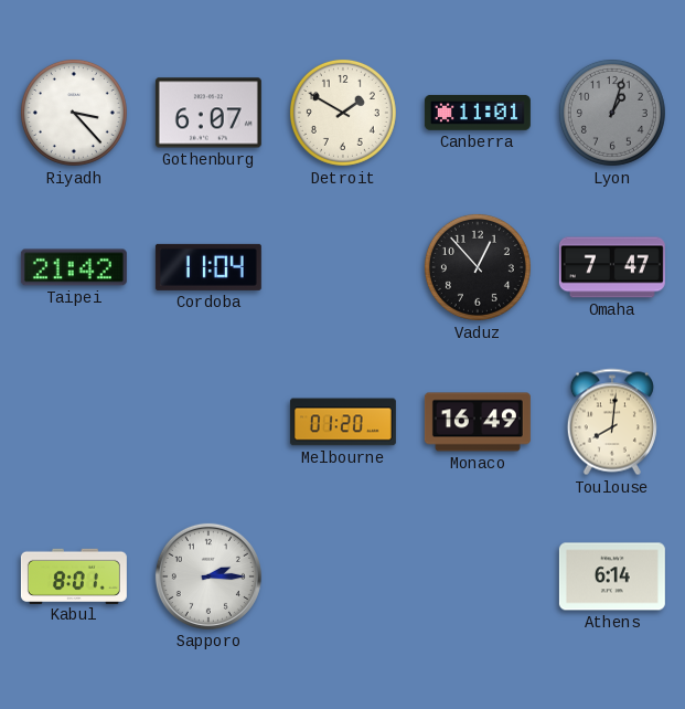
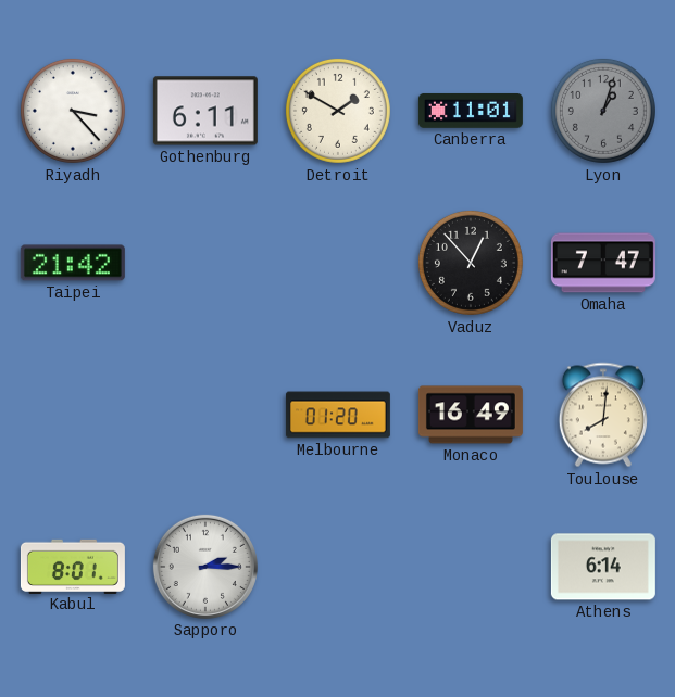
Gothenburg: 6:07 -> 6:11
Cordoba: 11:04 -> none
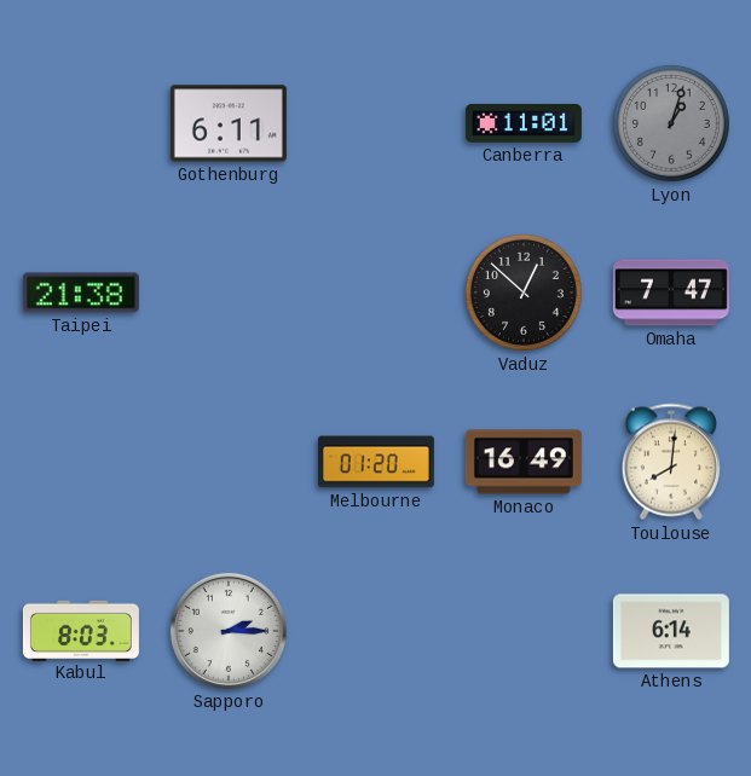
Riyadh: 3:23 -> none
Detroit: 1:50 -> none
Taipei: 21:42 -> 21:38
Vaduz: 12:53 -> 12:52
Kabul: 8:01 -> 8:03
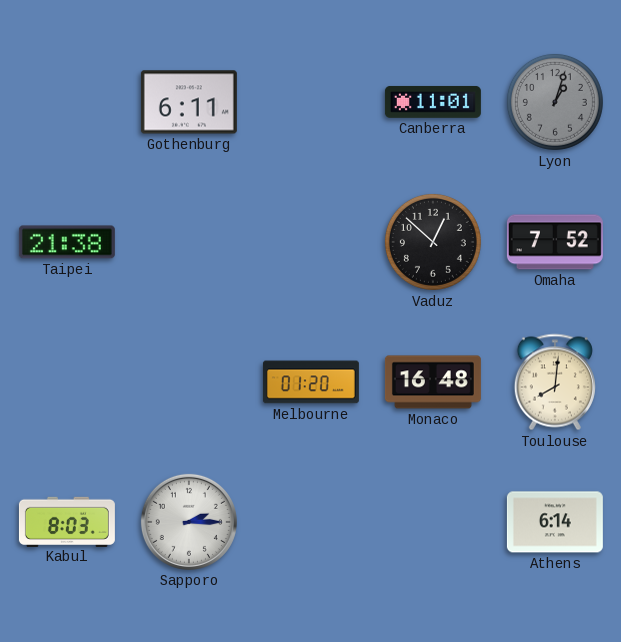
Omaha: 7:47 -> 7:52
Monaco: 16:49 -> 16:48
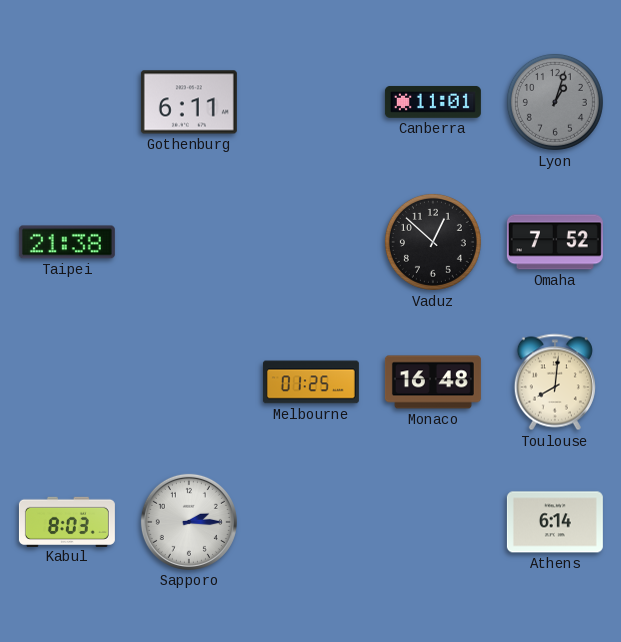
Melbourne: 01:20 -> 01:25
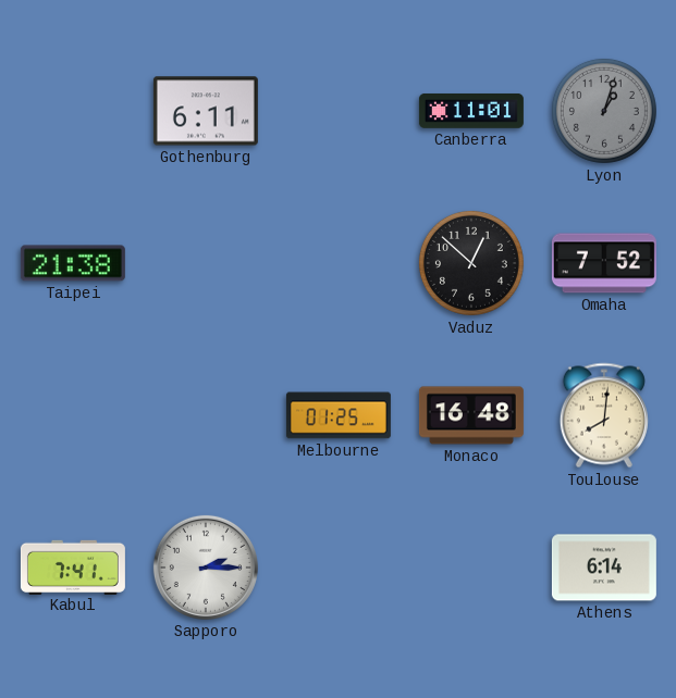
Kabul: 8:03 -> 7:41
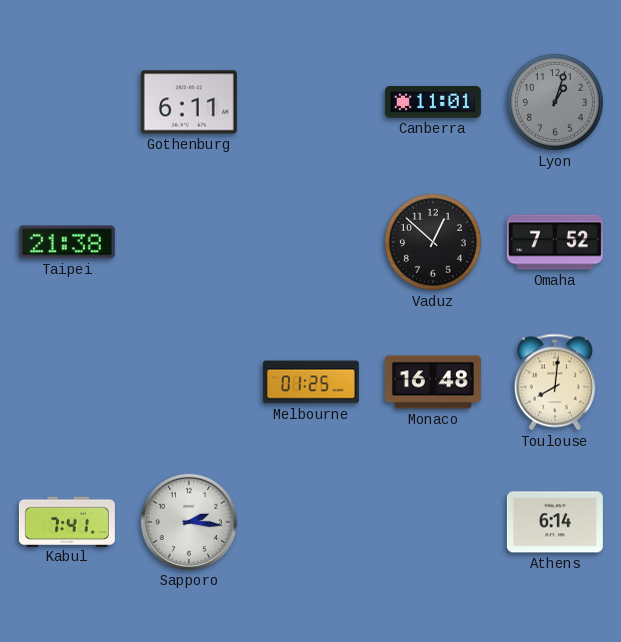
Sapporo: 2:15 -> 2:16
